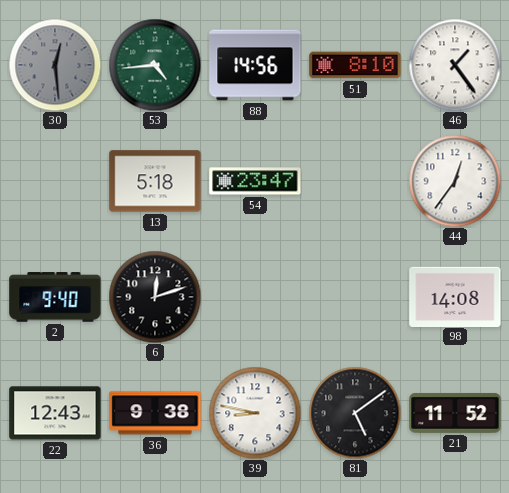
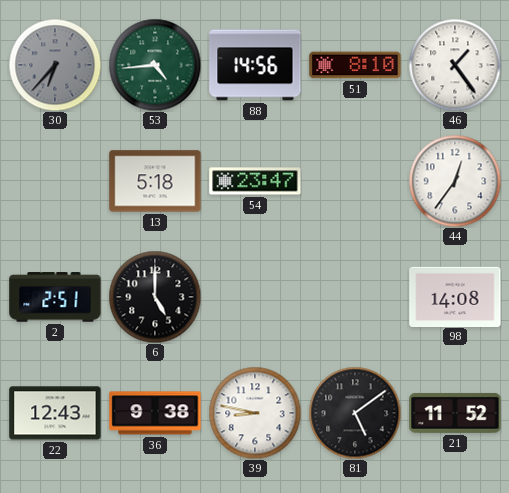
30: 12:29 -> 6:37
2: 9:40 -> 2:51
6: 12:12 -> 5:00
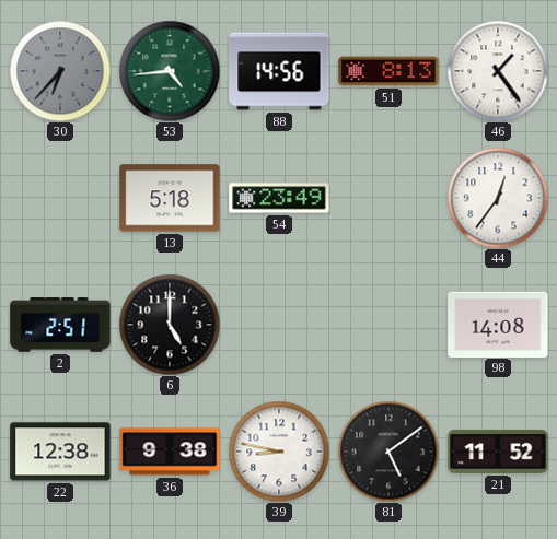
51: 8:10 -> 8:13
54: 23:47 -> 23:49
22: 12:43 -> 12:38
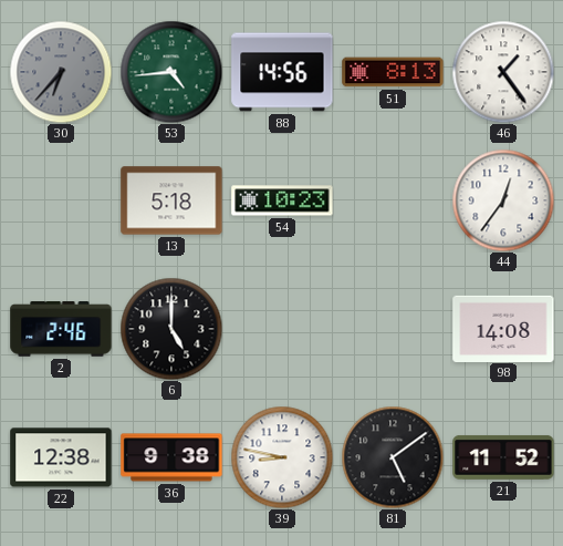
54: 23:49 -> 10:23
2: 2:51 -> 2:46
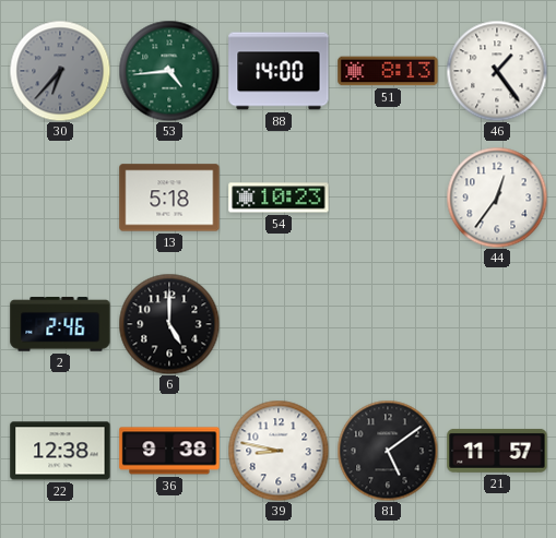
88: 14:56 -> 14:00
98: 14:08 -> none
21: 11:52 -> 11:57
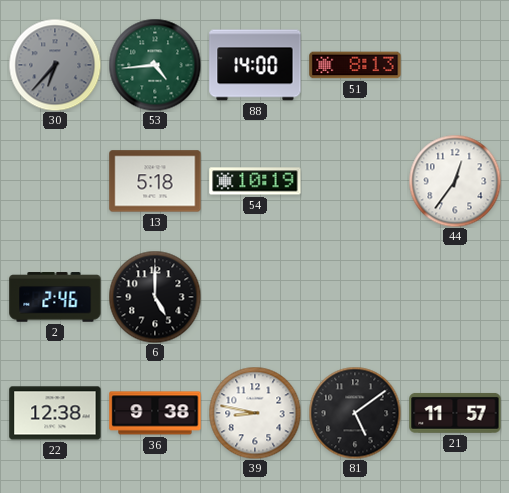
46: 1:24 -> none
54: 10:23 -> 10:19
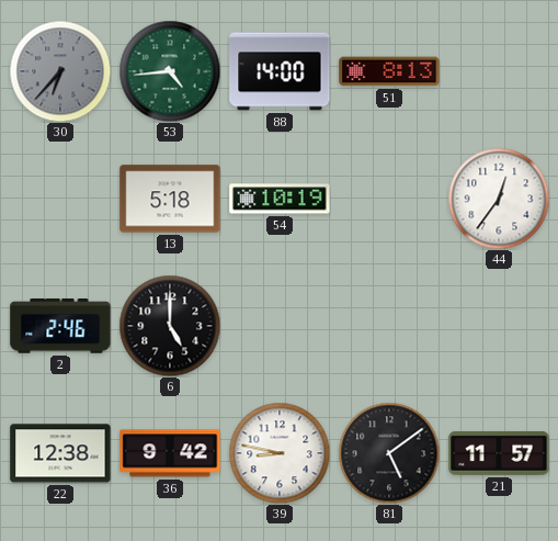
36: 9:38 -> 9:42
